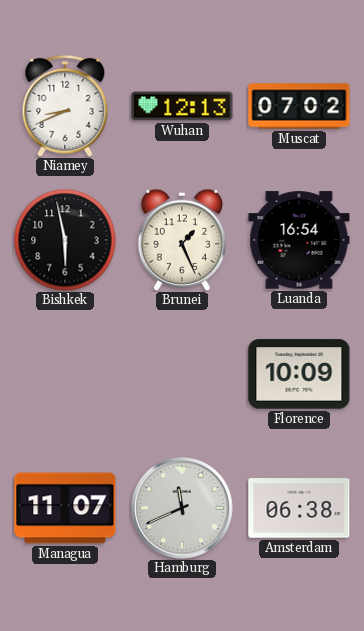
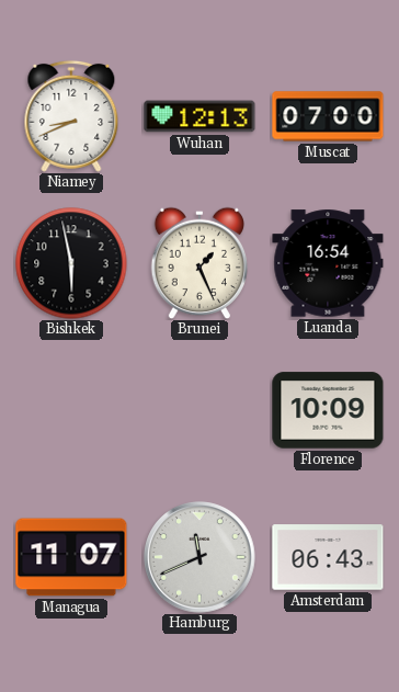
Muscat: 07:02 -> 07:00
Amsterdam: 06:38 -> 06:43
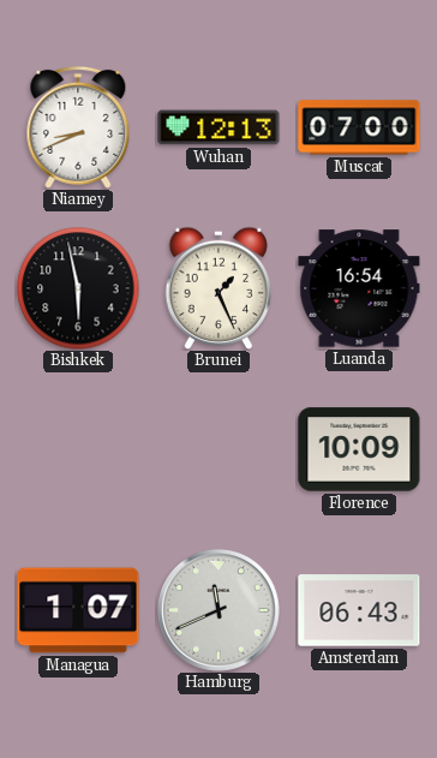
Managua: 11:07 -> 1:07
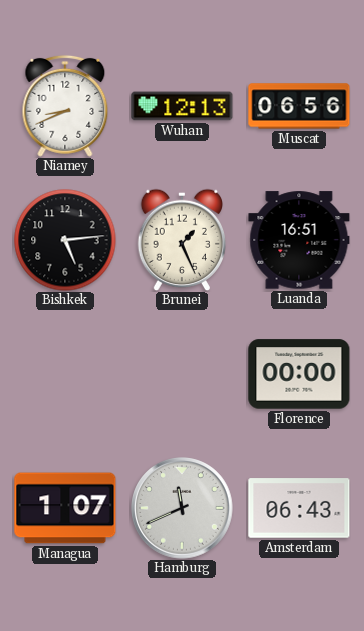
Muscat: 07:00 -> 06:56
Bishkek: 5:58 -> 5:14
Luanda: 16:54 -> 16:51
Florence: 10:09 -> 00:00
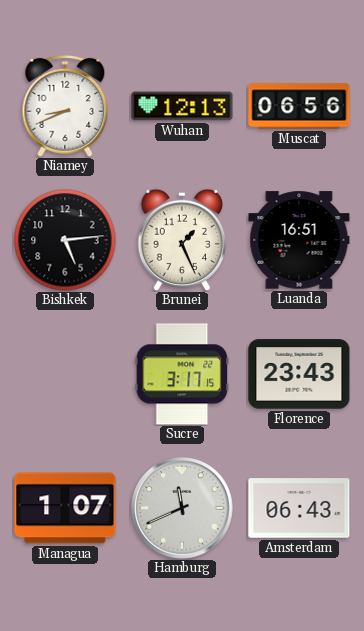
Sucre: none -> 3:17
Florence: 00:00 -> 23:43
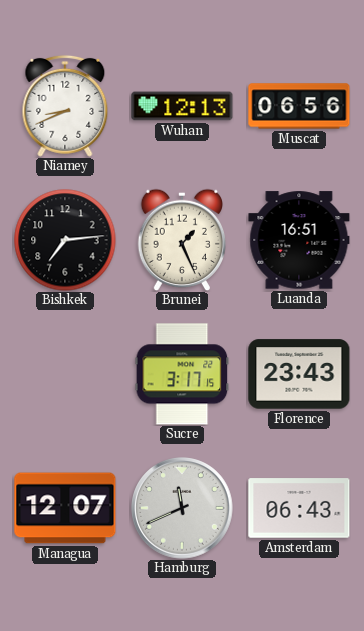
Bishkek: 5:14 -> 7:14
Managua: 1:07 -> 12:07
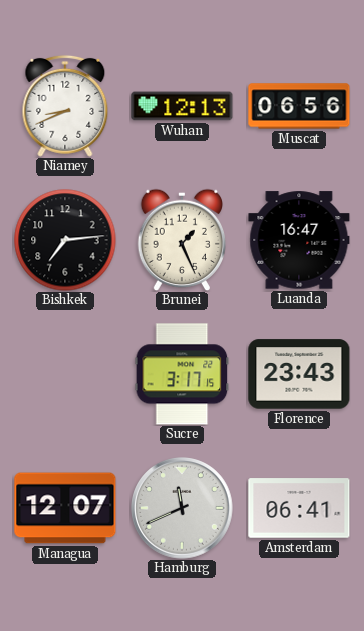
Luanda: 16:51 -> 16:47
Amsterdam: 06:43 -> 06:41
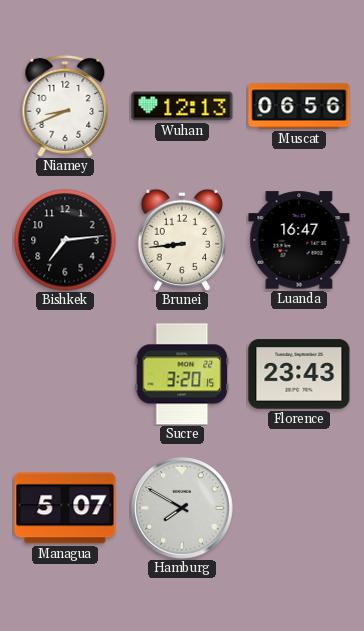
Brunei: 1:26 -> 8:44
Sucre: 3:17 -> 3:20
Managua: 12:07 -> 5:07
Hamburg: 11:41 -> 7:50
Amsterdam: 06:41 -> none
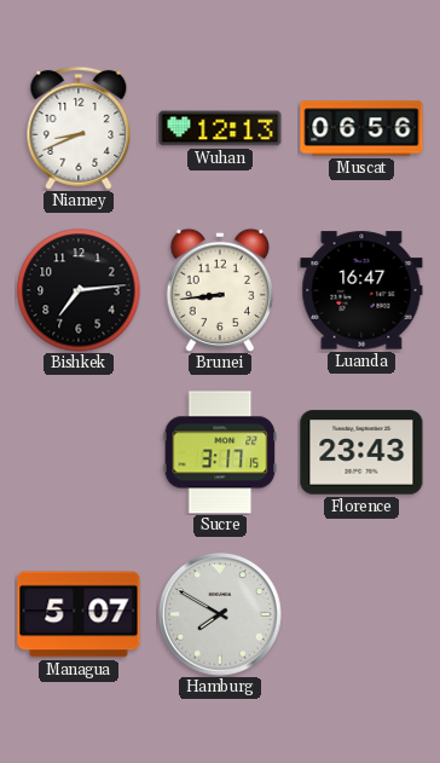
Sucre: 3:20 -> 3:17
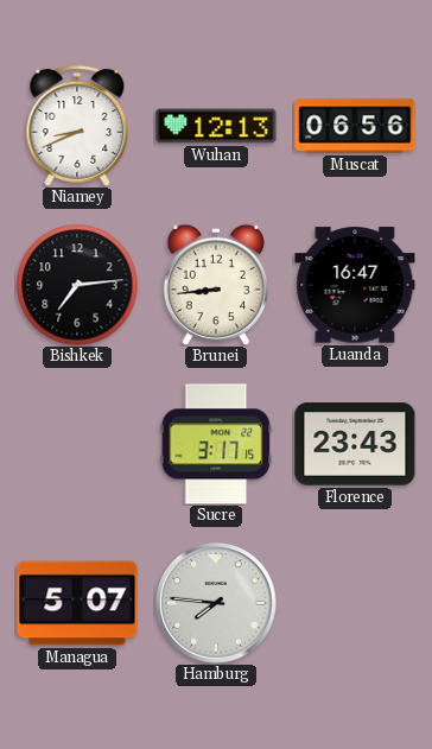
Hamburg: 7:50 -> 7:46
